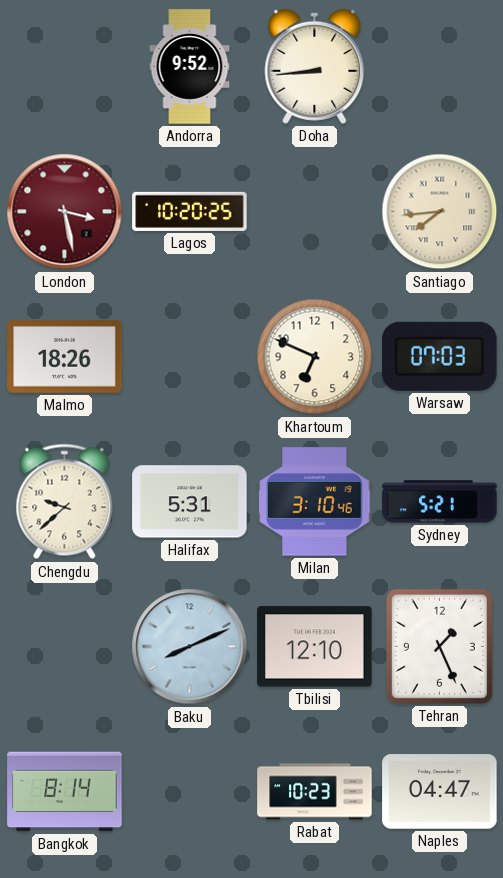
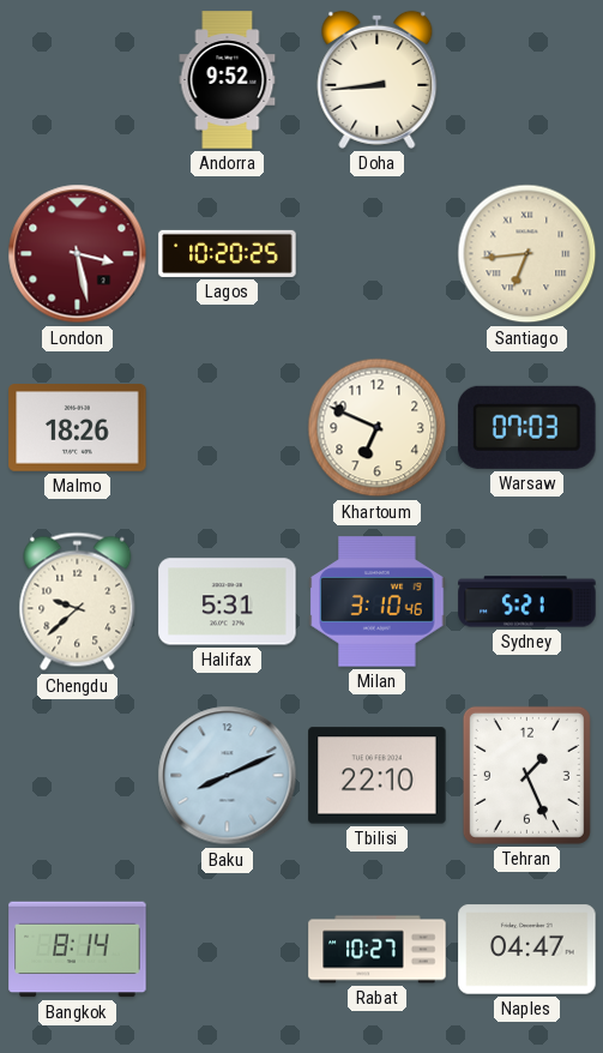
Santiago: 7:44 -> 6:44
Tbilisi: 12:10 -> 22:10
Rabat: 10:23 -> 10:27
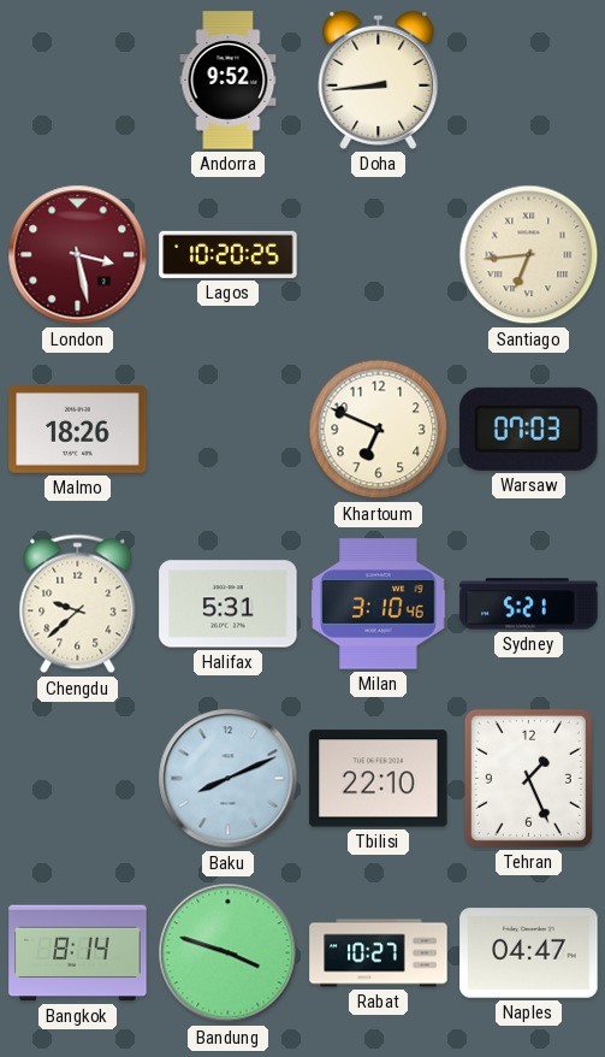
Bandung: none -> 3:48
